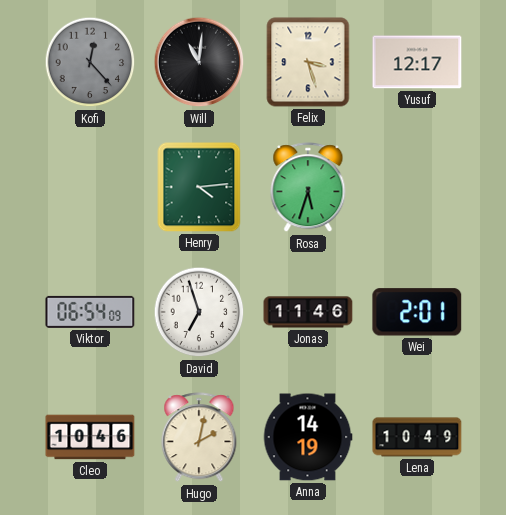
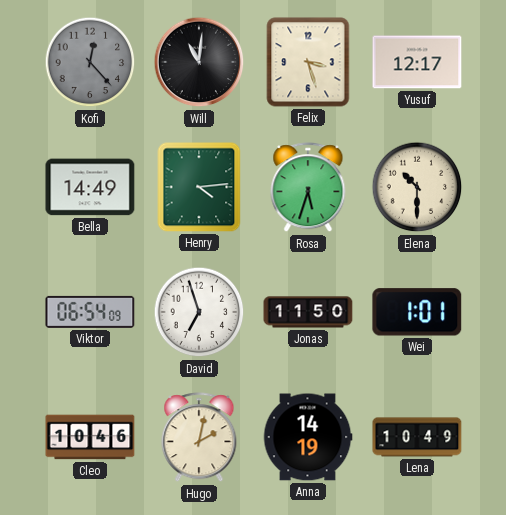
Bella: none -> 14:49
Elena: none -> 10:30
Jonas: 11:46 -> 11:50
Wei: 2:01 -> 1:01
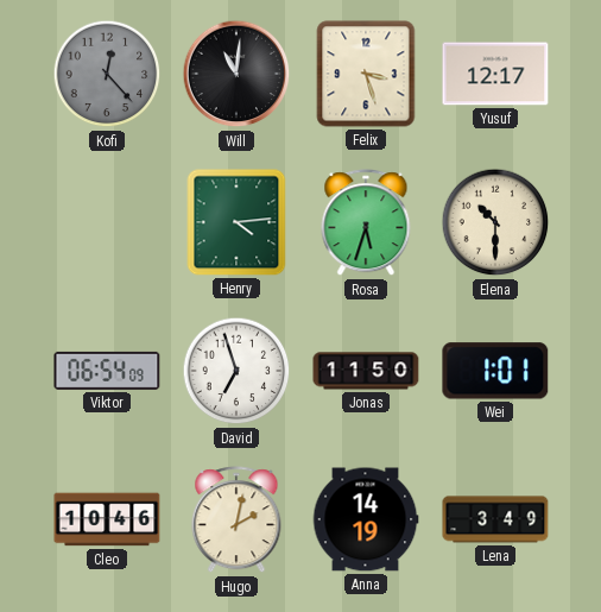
Bella: 14:49 -> none
Lena: 10:49 -> 3:49
